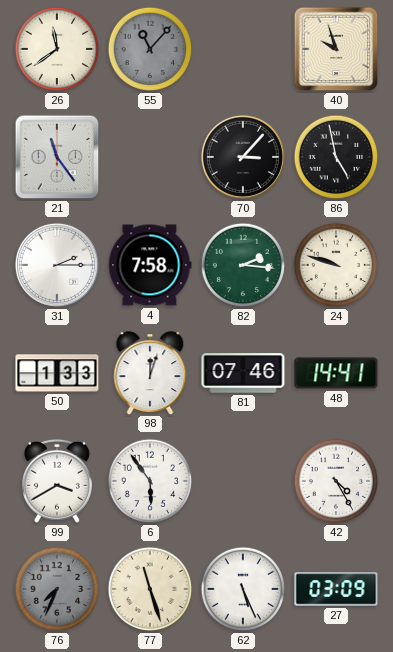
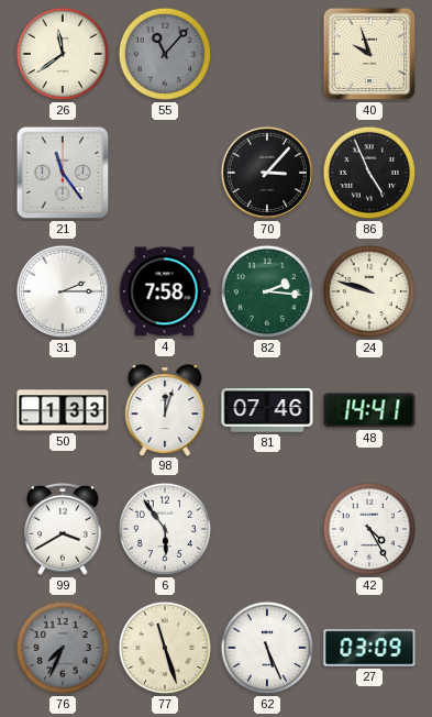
86: 4:58 -> 4:56
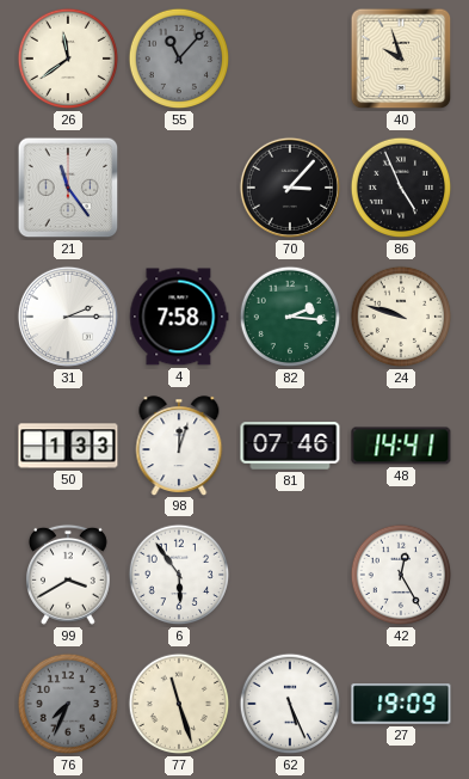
42: 4:25 -> 12:25
27: 03:09 -> 19:09
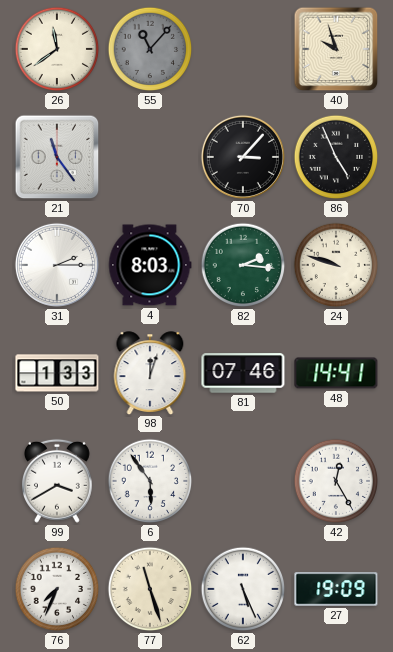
4: 7:58 -> 8:03
76 dial: grey -> white
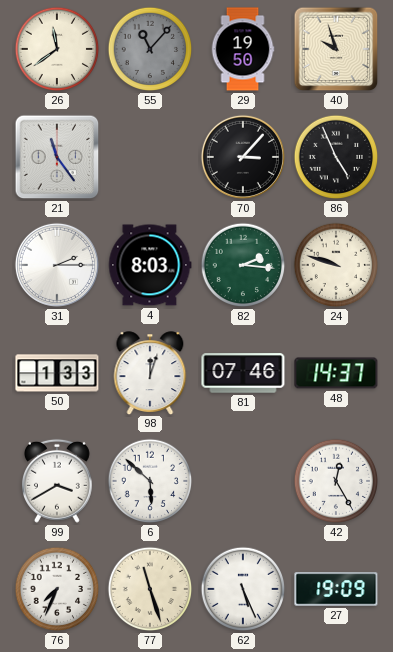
29: none -> 19:50
48: 14:41 -> 14:37
6: 5:54 -> 5:52
